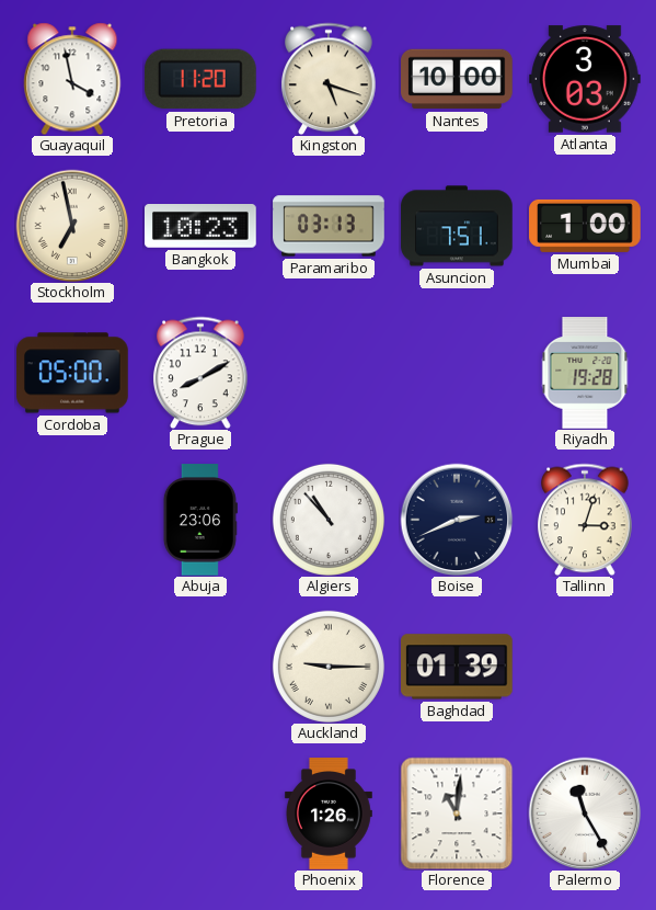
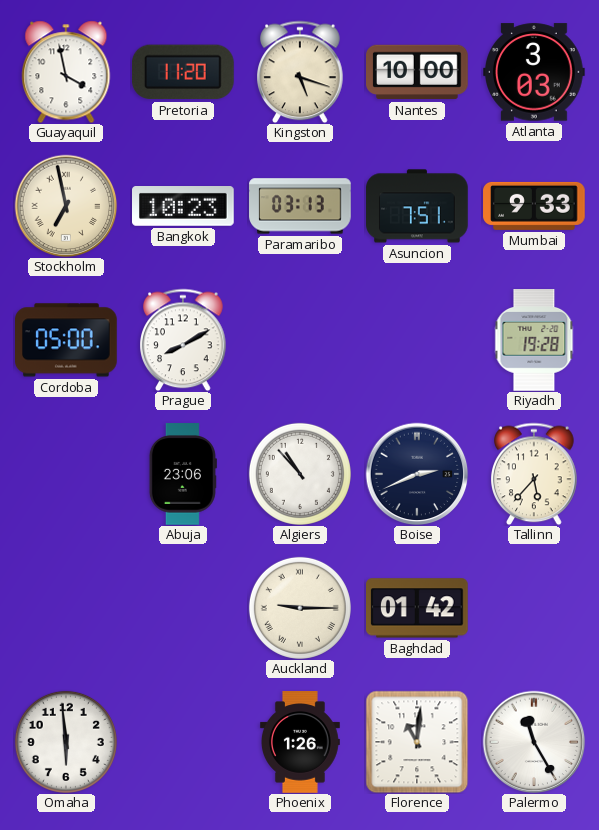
Mumbai: 1:00 -> 9:33
Tallinn: 3:03 -> 5:37
Baghdad: 01:39 -> 01:42
Omaha: none -> 5:59
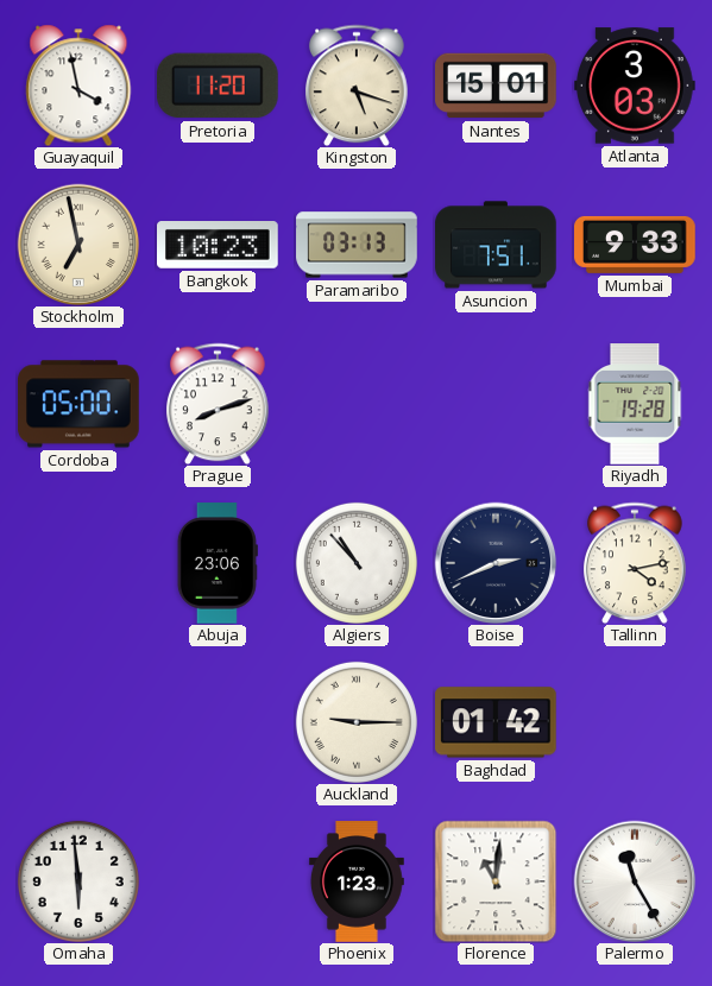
Nantes: 10:00 -> 15:01
Prague: 8:10 -> 8:12
Tallinn: 5:37 -> 4:13
Phoenix: 1:26 -> 1:23
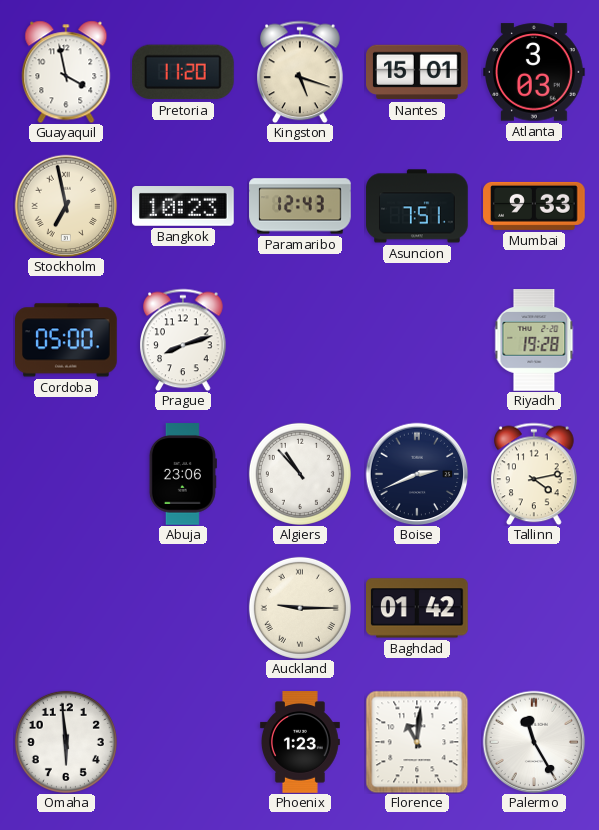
Paramaribo: 03:13 -> 12:43
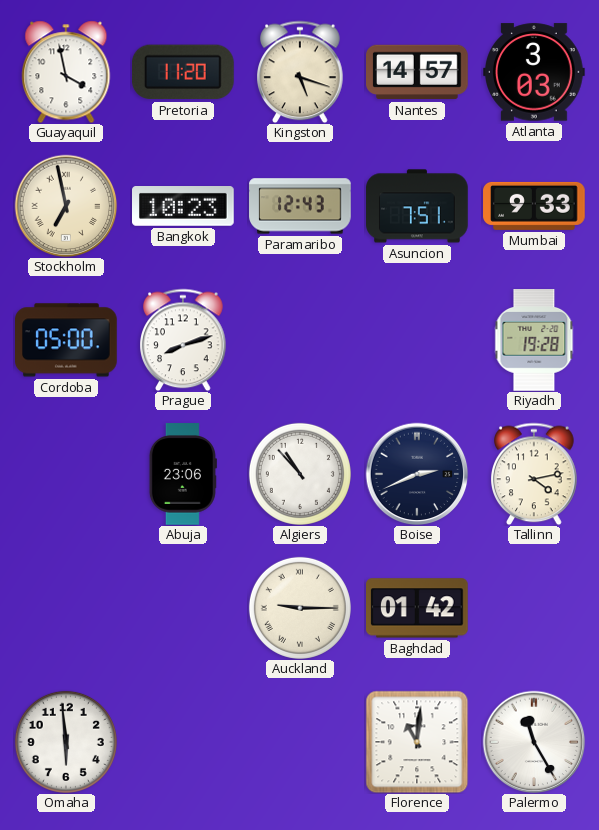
Nantes: 15:01 -> 14:57
Phoenix: 1:23 -> none
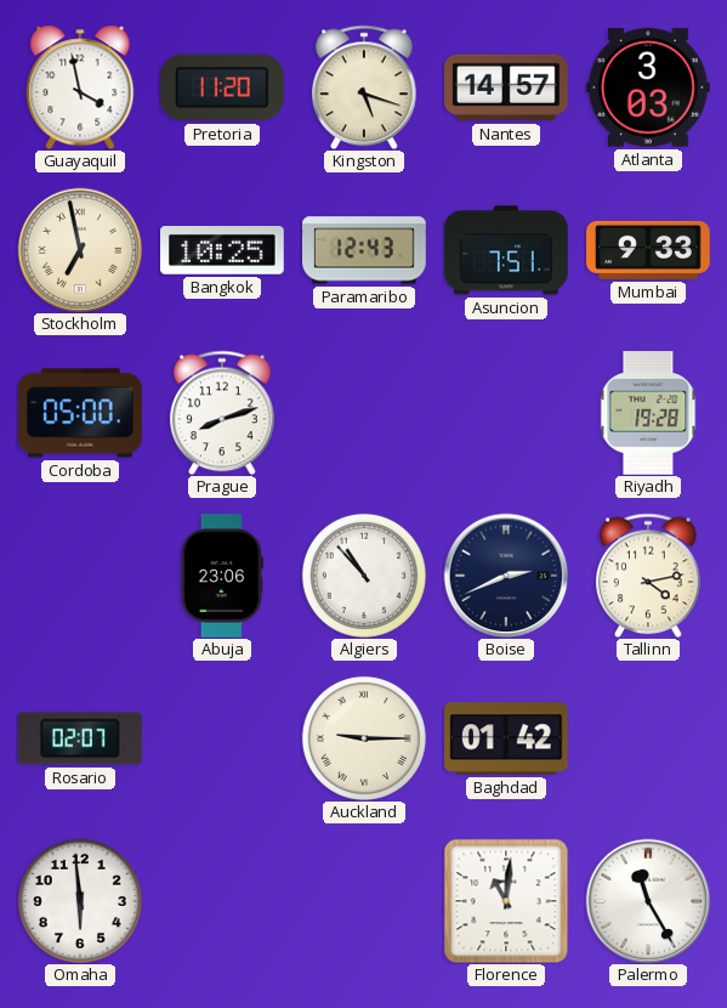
Bangkok: 10:23 -> 10:25
Rosario: none -> 02:07
